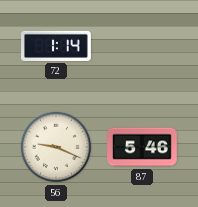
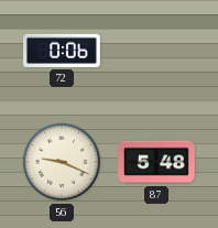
72: 1:14 -> 0:06
87: 5:46 -> 5:48
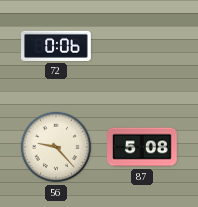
56: 9:19 -> 9:23
87: 5:48 -> 5:08
